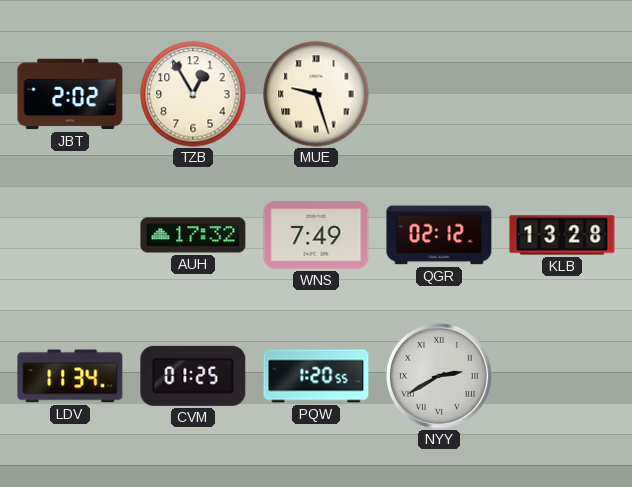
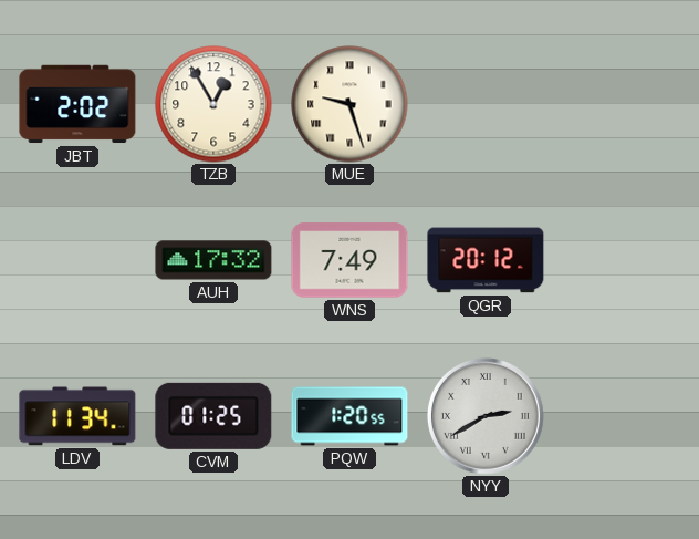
QGR: 02:12 -> 20:12
KLB: 13:28 -> none
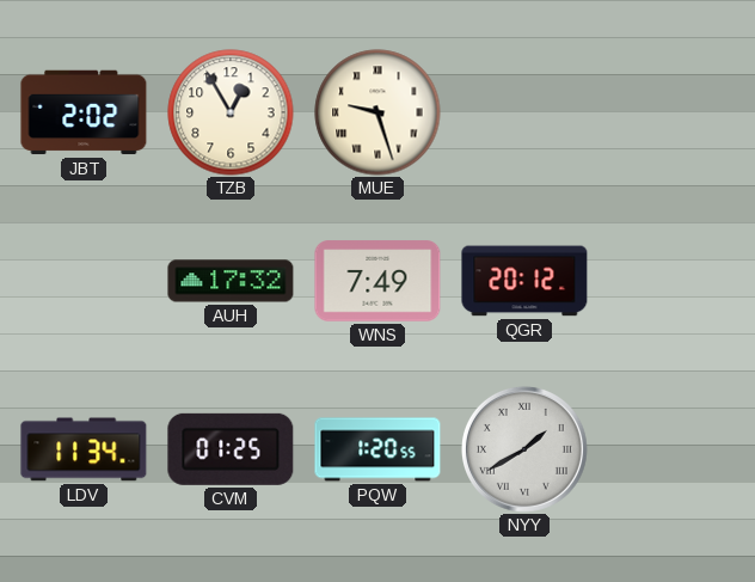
NYY: 2:40 -> 1:40
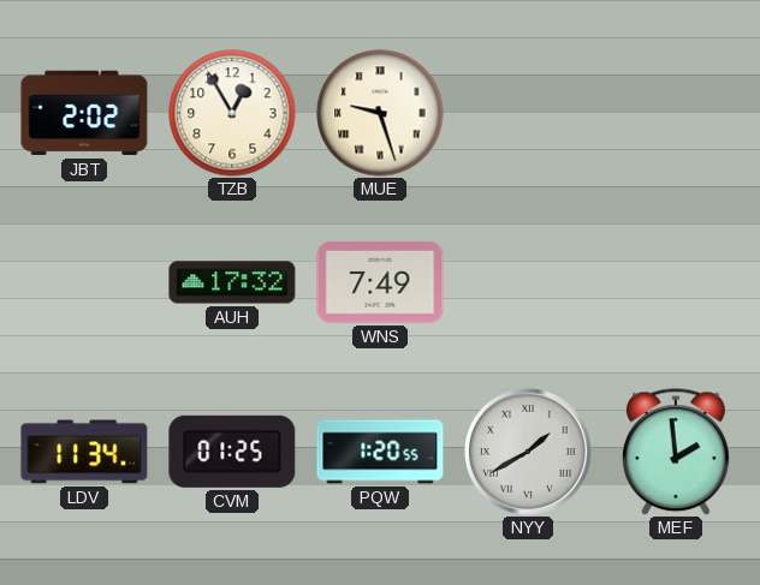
QGR: 20:12 -> none
MEF: none -> 1:59
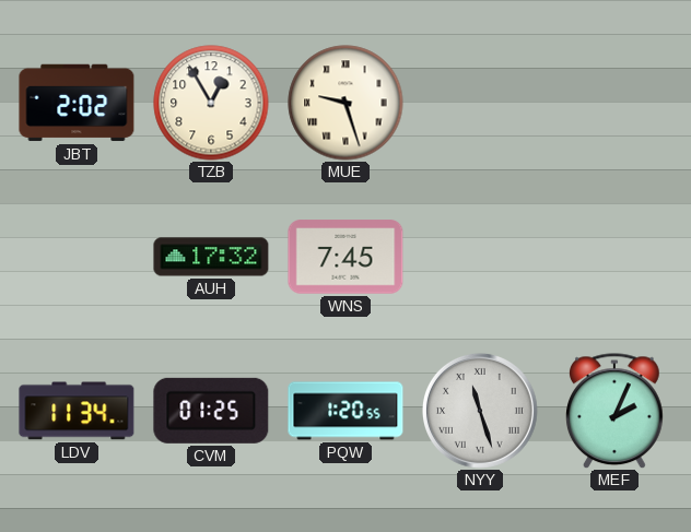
WNS: 7:49 -> 7:45
NYY: 1:40 -> 11:27
MEF: 1:59 -> 2:04
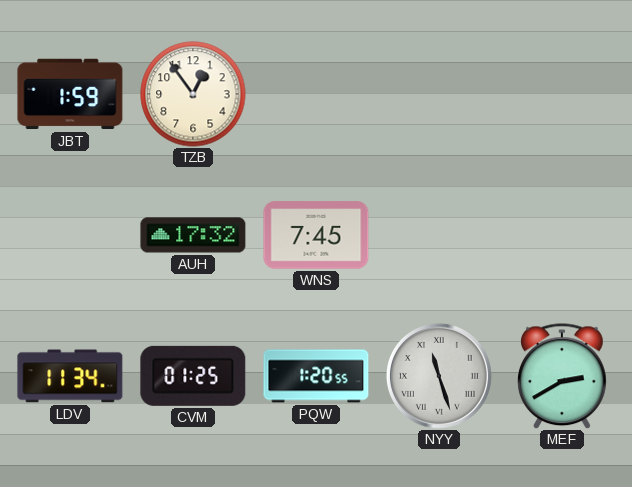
JBT: 2:02 -> 1:59
TZB: 12:55 -> 12:54
MUE: 9:27 -> none
MEF: 2:04 -> 2:40
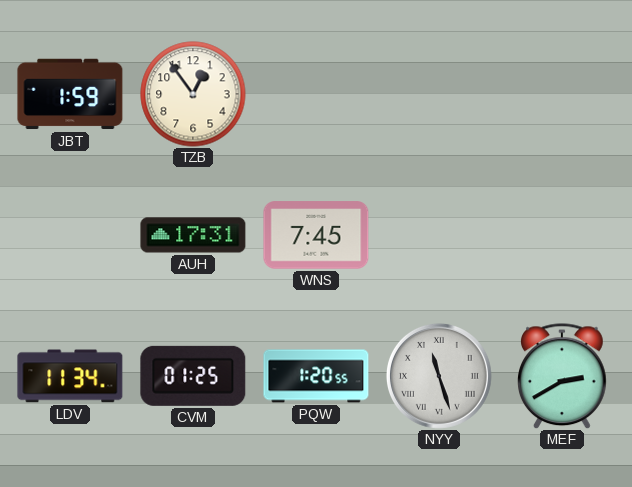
AUH: 17:32 -> 17:31
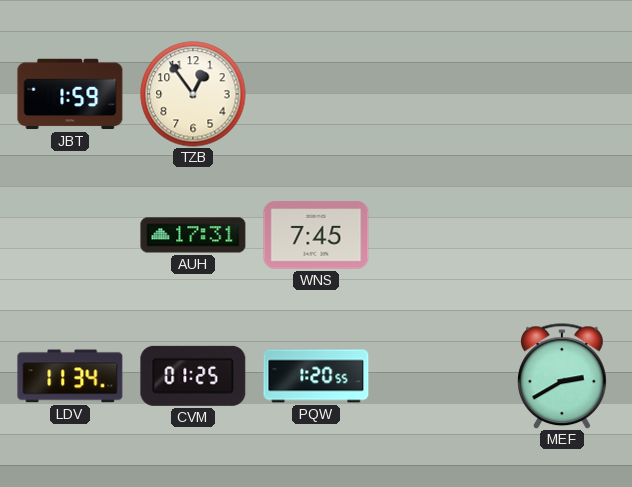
NYY: 11:27 -> none
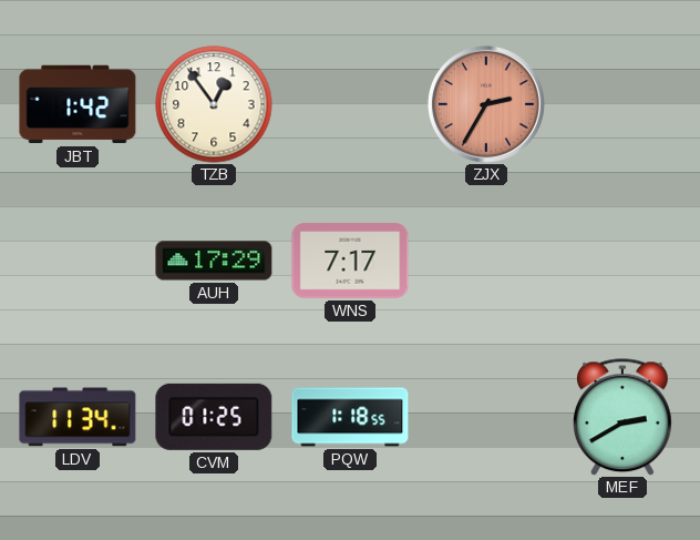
JBT: 1:59 -> 1:42
ZJX: none -> 2:35
AUH: 17:31 -> 17:29
WNS: 7:45 -> 7:17
PQW: 1:20 -> 1:18
